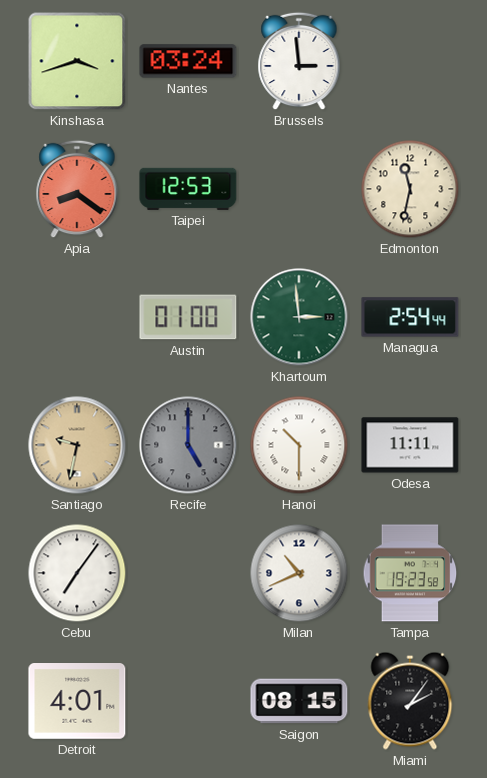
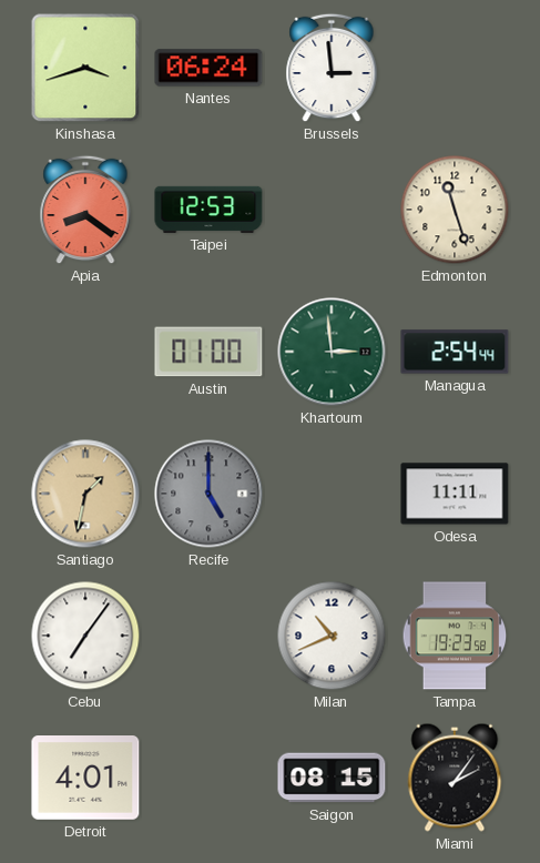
Nantes: 03:24 -> 06:24
Edmonton: 11:32 -> 11:27
Santiago: 9:32 -> 1:32
Hanoi: 10:30 -> none
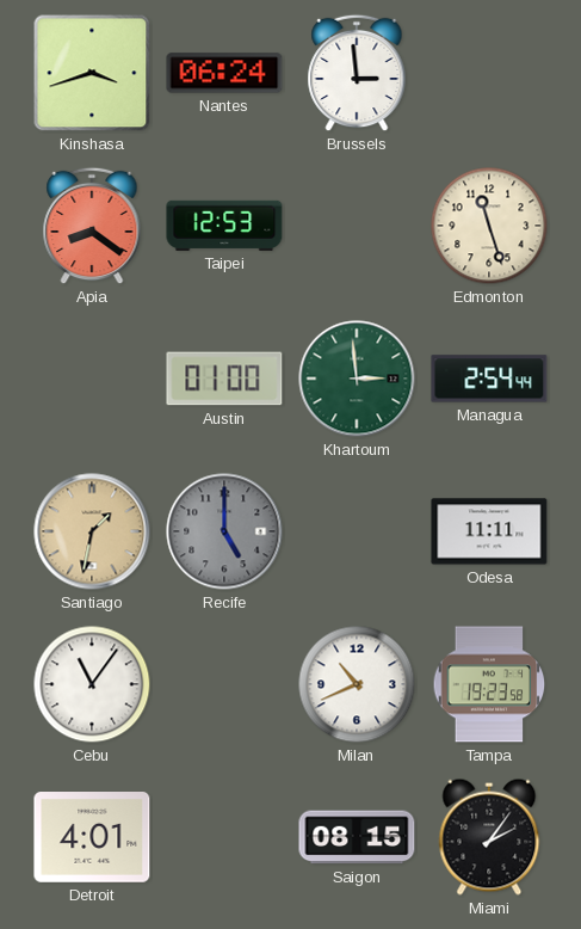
Cebu: 7:06 -> 11:06
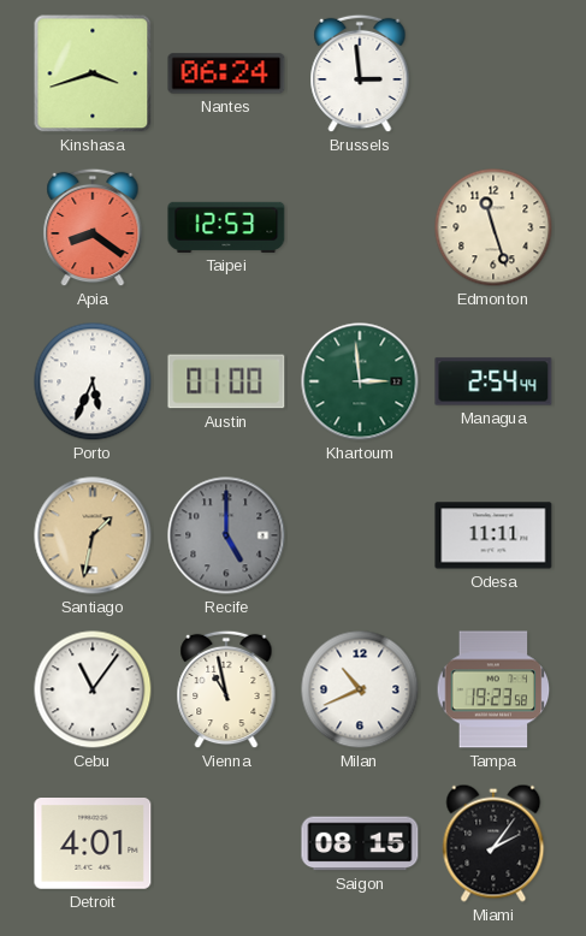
Porto: none -> 5:34
Vienna: none -> 10:58
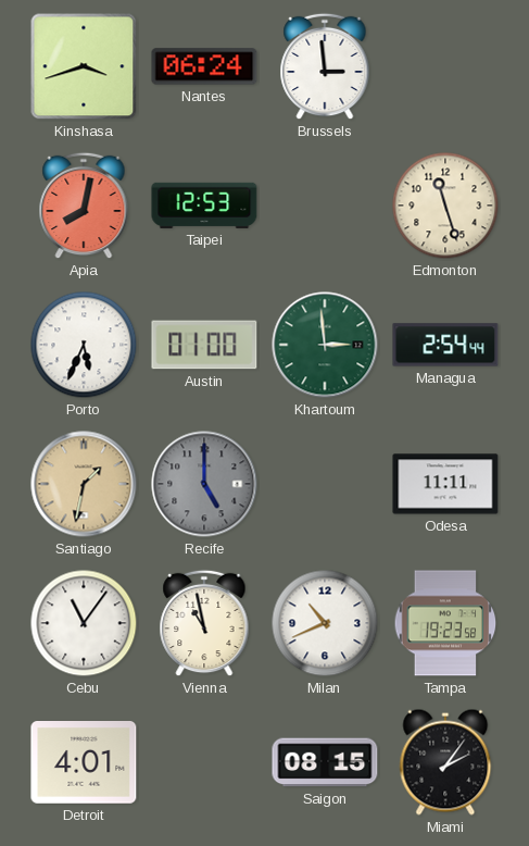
Apia: 8:21 -> 8:02
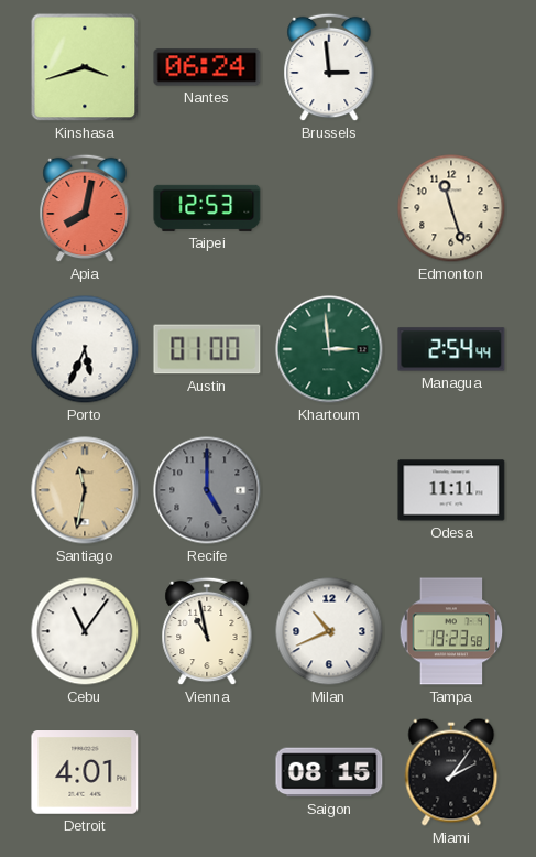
Santiago: 1:32 -> 11:32
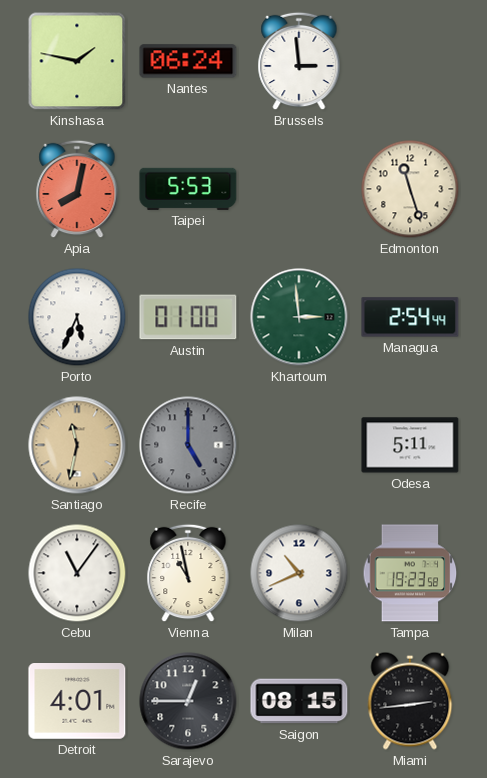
Kinshasa: 3:42 -> 1:47
Taipei: 12:53 -> 5:53
Odesa: 11:11 -> 5:11
Sarajevo: none -> 12:45
Miami: 2:06 -> 2:44
